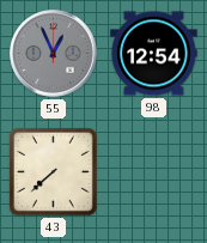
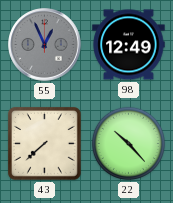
98: 12:54 -> 12:49
22: none -> 10:23
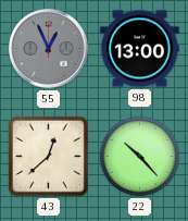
98: 12:49 -> 13:00
43: 7:38 -> 12:38
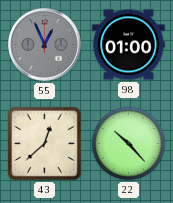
98: 13:00 -> 01:00
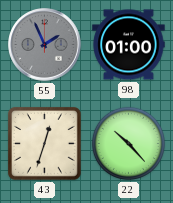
55: 12:56 -> 1:56
43: 12:38 -> 12:33
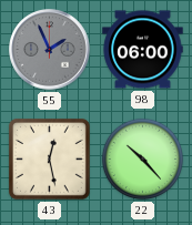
98: 01:00 -> 06:00
43: 12:33 -> 12:28
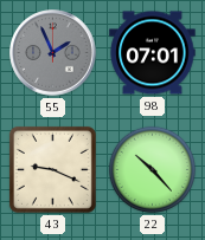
98: 06:00 -> 07:01
43: 12:28 -> 9:19
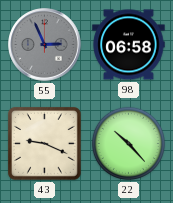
55: 1:56 -> 2:56
98: 07:01 -> 06:58
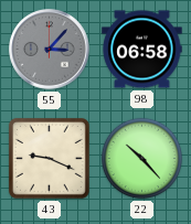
55: 2:56 -> 3:07
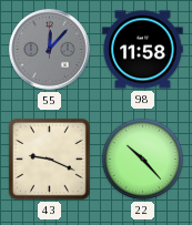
55: 3:07 -> 12:07
98: 06:58 -> 11:58
